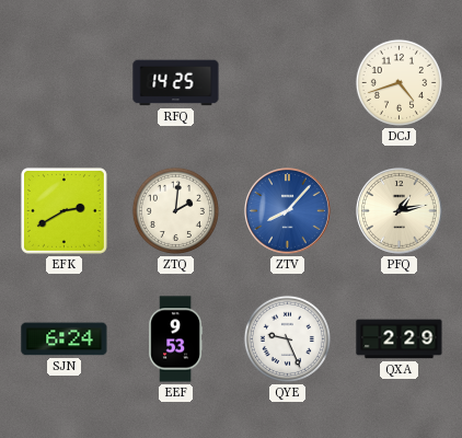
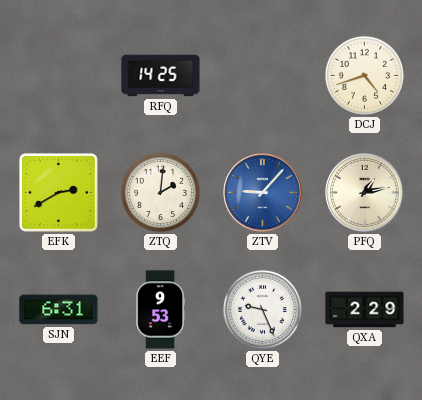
ZTV: 8:07 -> 9:07
SJN: 6:24 -> 6:31
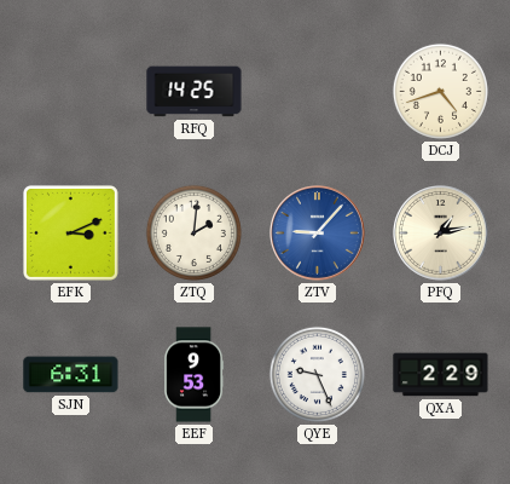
EFK: 2:40 -> 3:11
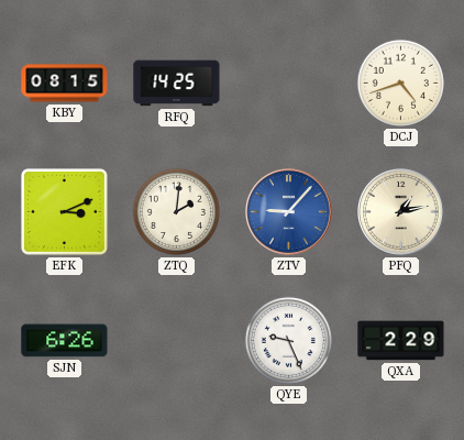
KBY: none -> 08:15
SJN: 6:31 -> 6:26
EEF: 9:53 -> none
